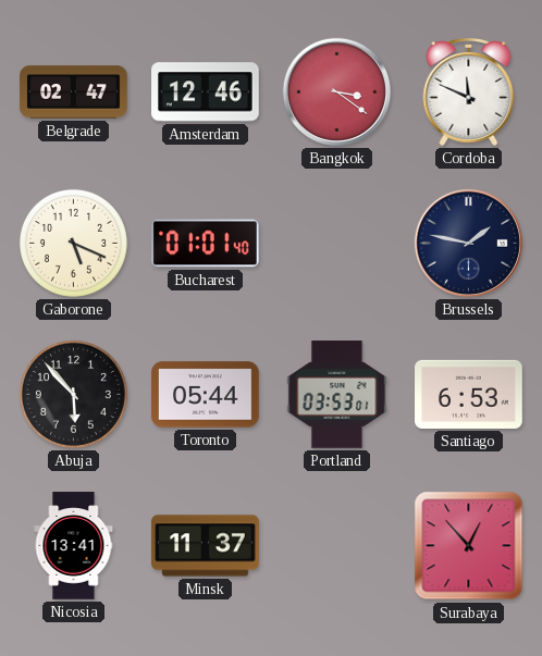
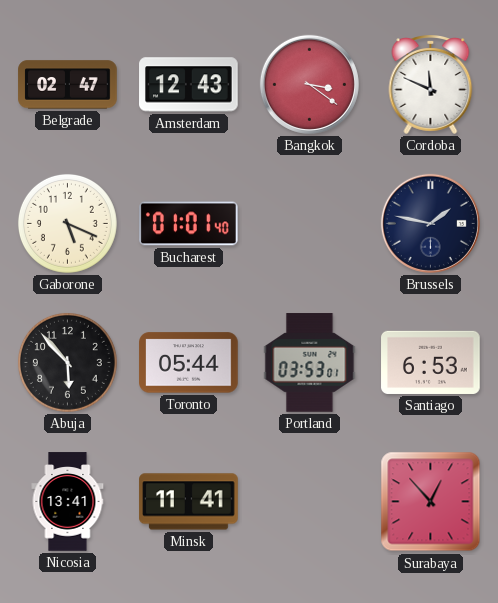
Amsterdam: 12:46 -> 12:43
Minsk: 11:37 -> 11:41
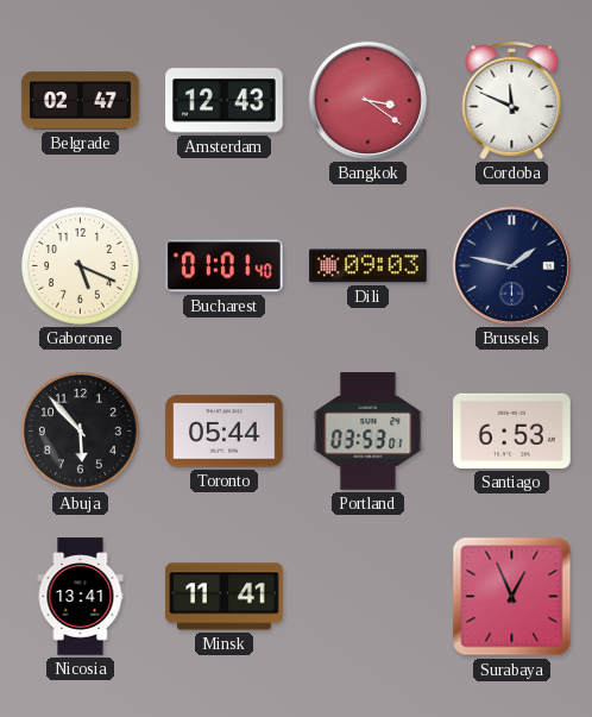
Dili: none -> 09:03
Surabaya: 12:53 -> 12:56
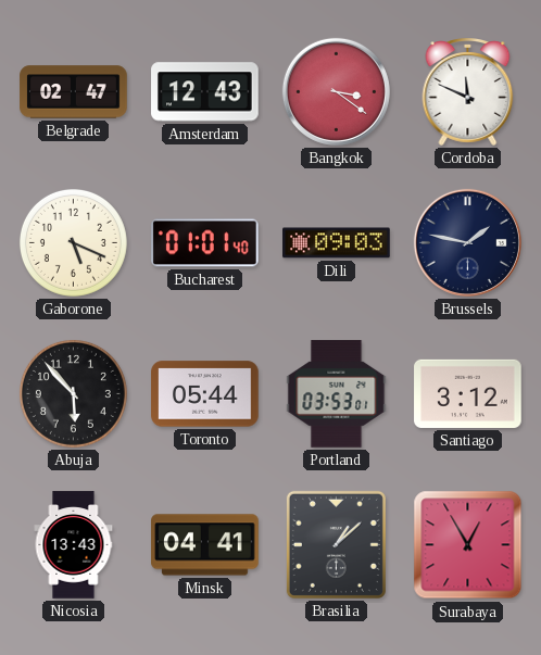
Santiago: 6:53 -> 3:12
Nicosia: 13:41 -> 13:43
Minsk: 11:41 -> 04:41
Brasilia: none -> 1:08
Surabaya: 12:56 -> 12:55
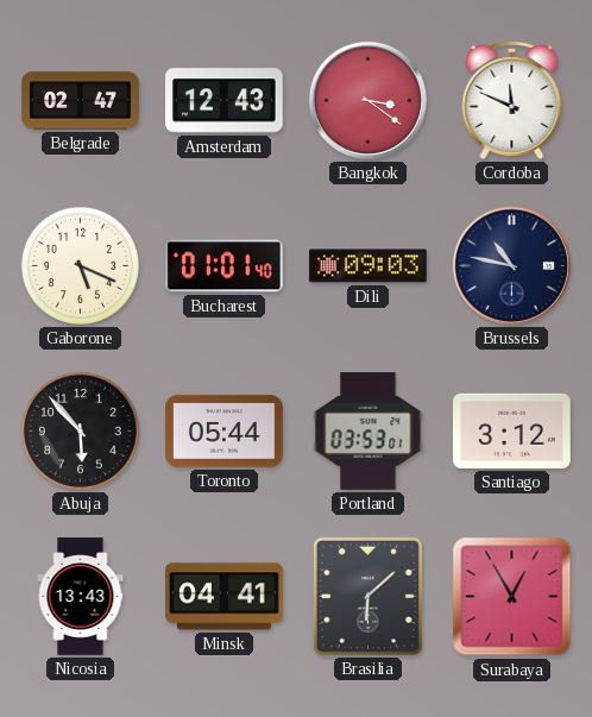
Brussels: 1:47 -> 10:47
Brasilia: 1:08 -> 6:08
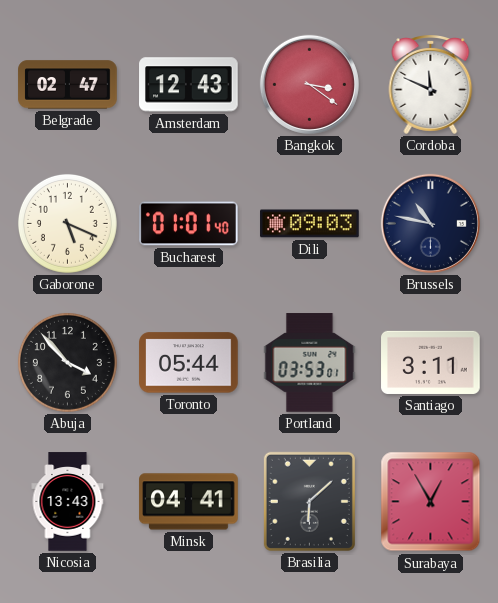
Abuja: 5:53 -> 3:53
Santiago: 3:12 -> 3:11
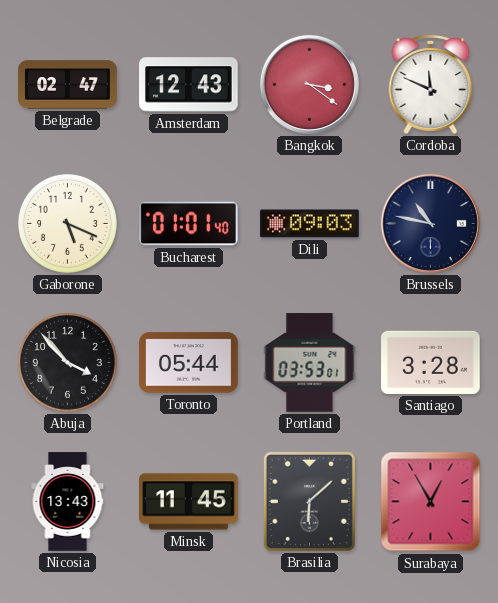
Santiago: 3:11 -> 3:28
Minsk: 04:41 -> 11:45
